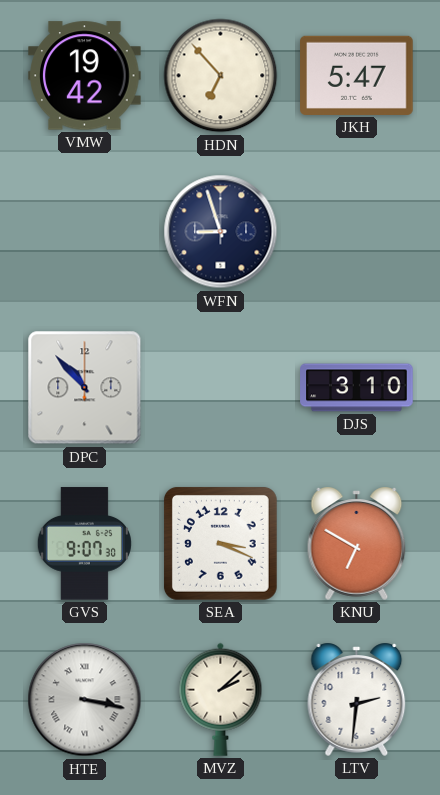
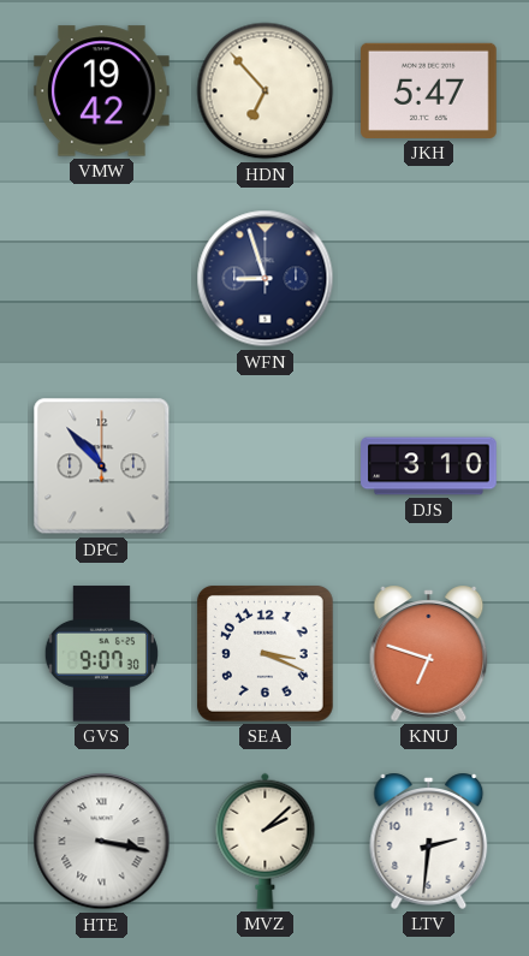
KNU: 6:50 -> 6:48
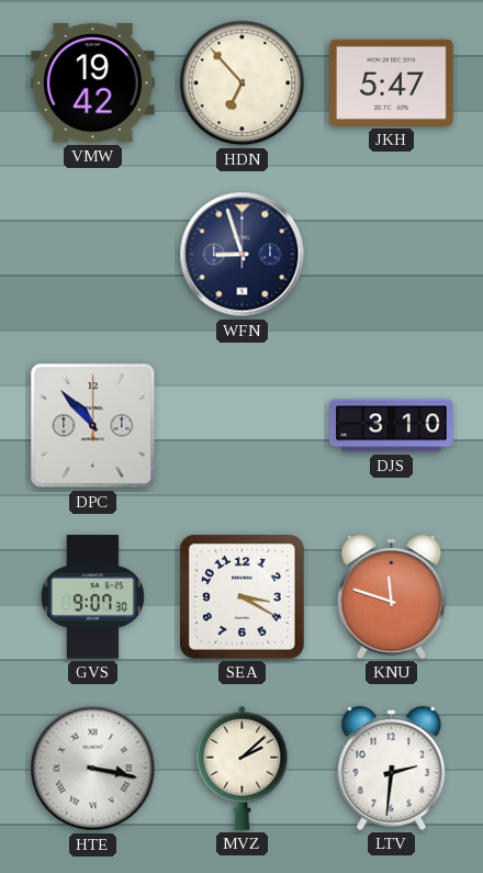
SEA: 3:19 -> 3:20
KNU: 6:48 -> 11:48
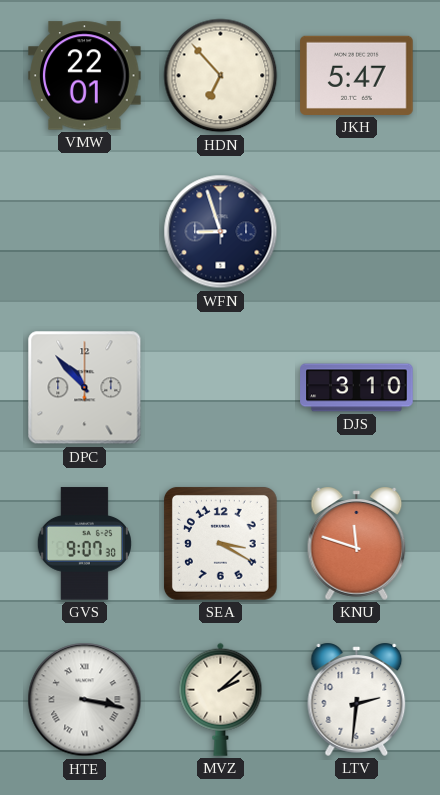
VMW: 19:42 -> 22:01
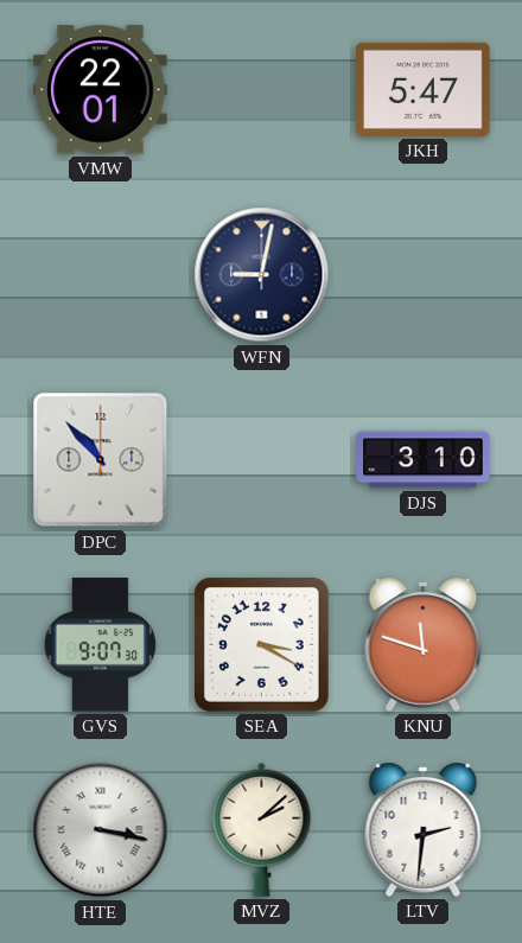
HDN: 6:53 -> none
WFN: 8:57 -> 9:02
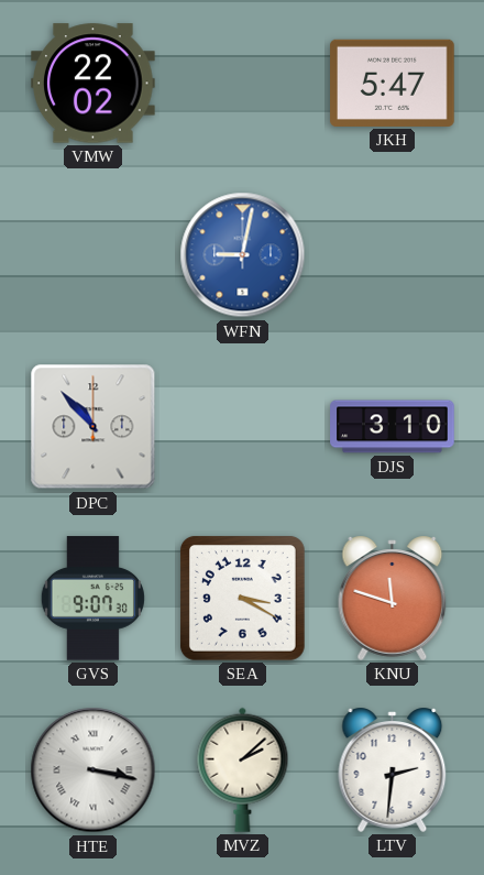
VMW: 22:01 -> 22:02
WFN dial: navy -> blue
